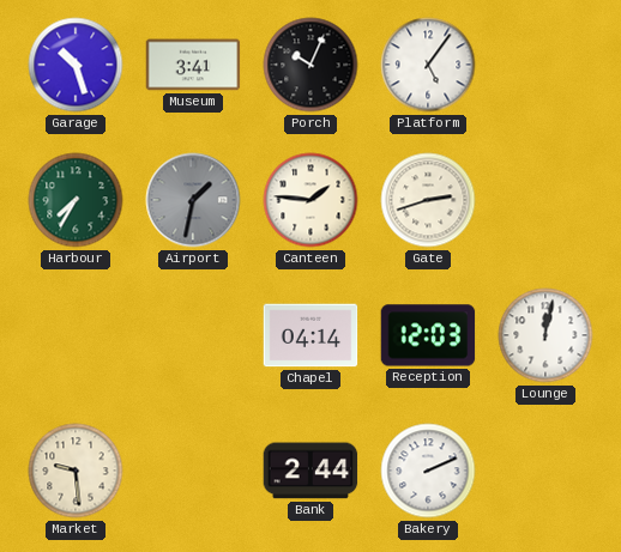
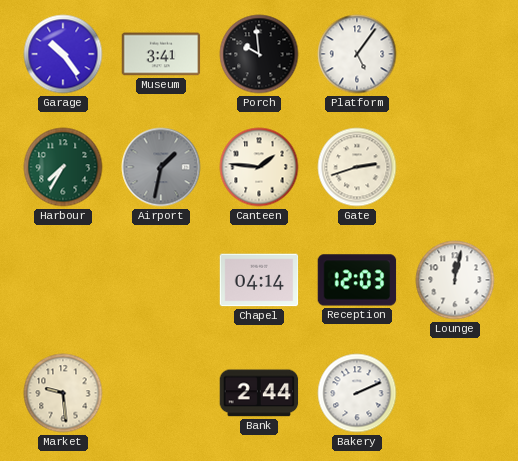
Garage: 10:27 -> 10:24
Porch: 10:04 -> 9:59
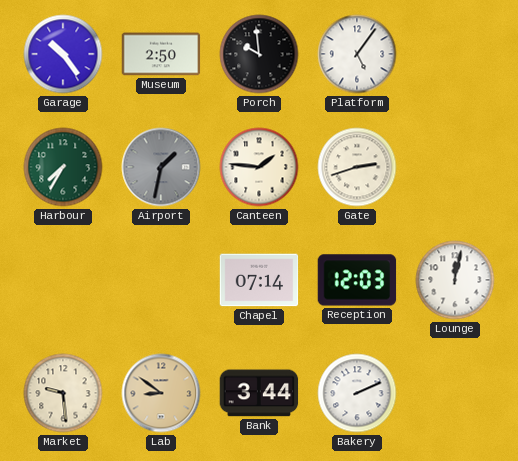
Museum: 3:41 -> 2:50
Chapel: 04:14 -> 07:14
Lab: none -> 8:51
Bank: 2:44 -> 3:44
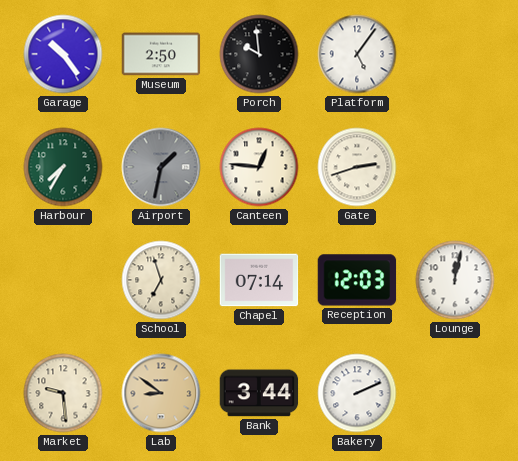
Canteen: 1:46 -> 12:46
School: none -> 6:57
